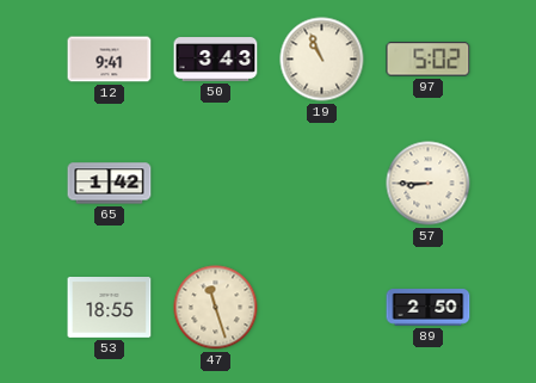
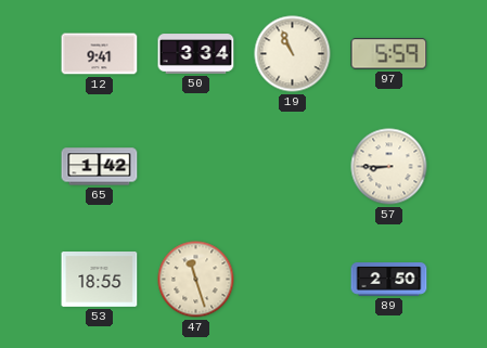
50: 3:43 -> 3:34
97: 5:02 -> 5:59
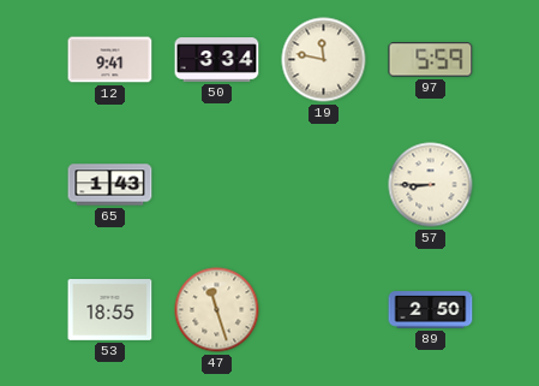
19: 10:56 -> 11:47
65: 1:42 -> 1:43
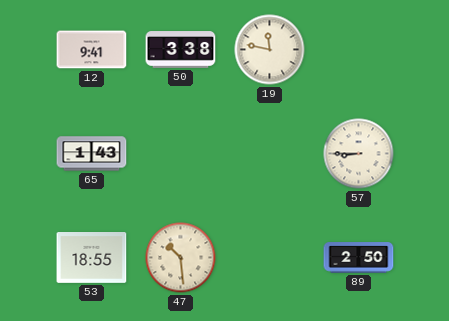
50: 3:34 -> 3:38
97: 5:59 -> none
47: 11:27 -> 10:29
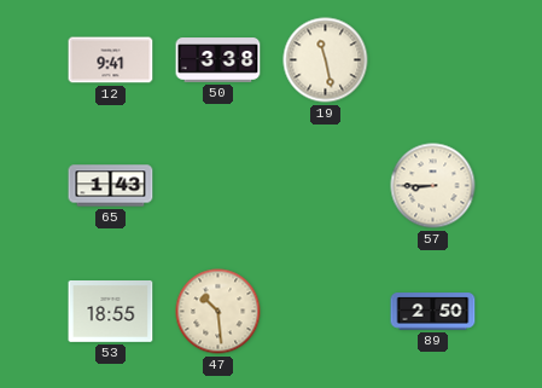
19: 11:47 -> 11:28
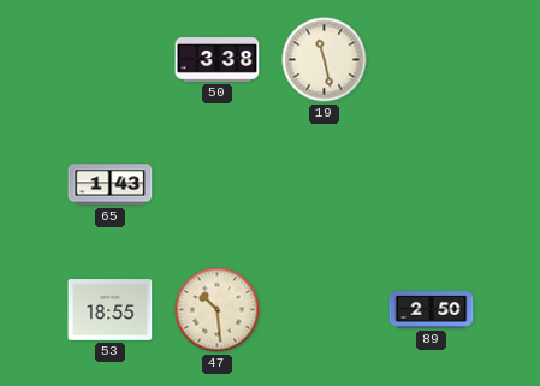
12: 9:41 -> none
57: 8:45 -> none
